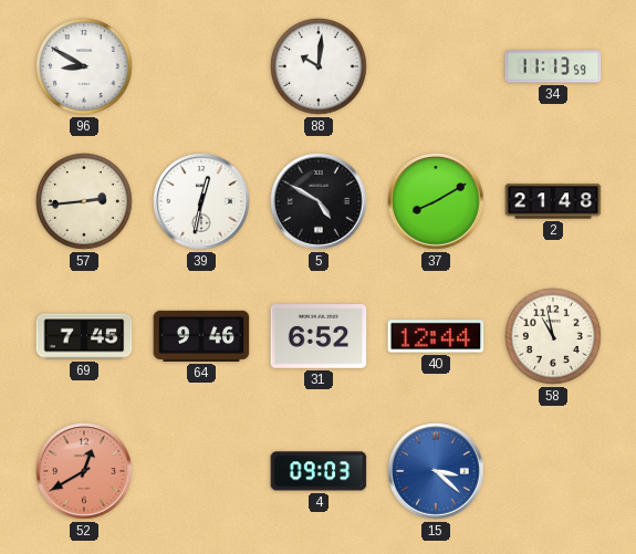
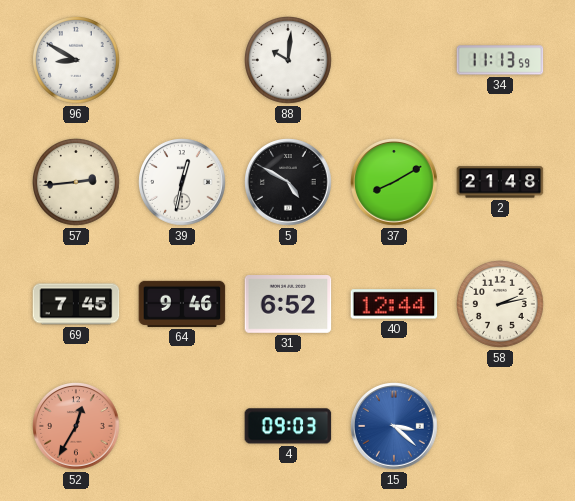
58: 10:58 -> 2:13
52: 12:40 -> 12:35
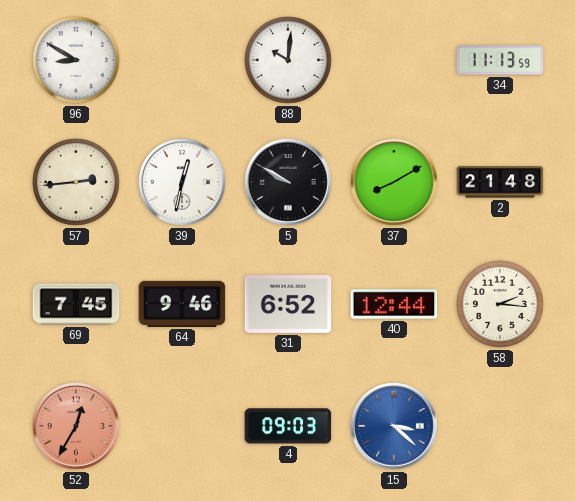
5: 4:50 -> 9:50
58: 2:13 -> 2:16
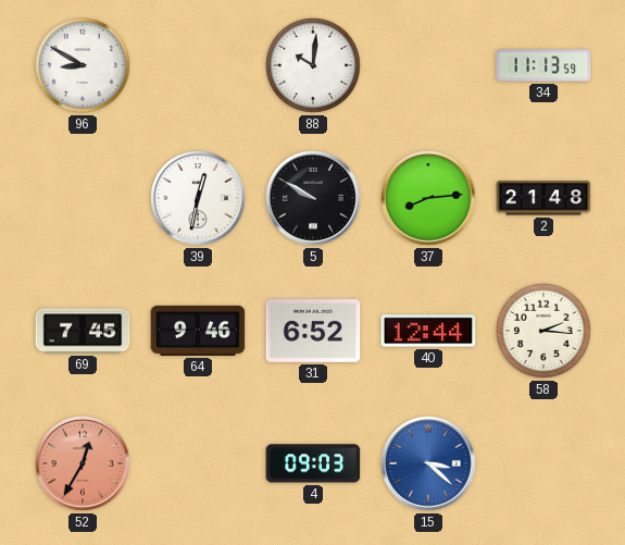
57: 2:44 -> none
37: 8:10 -> 8:14
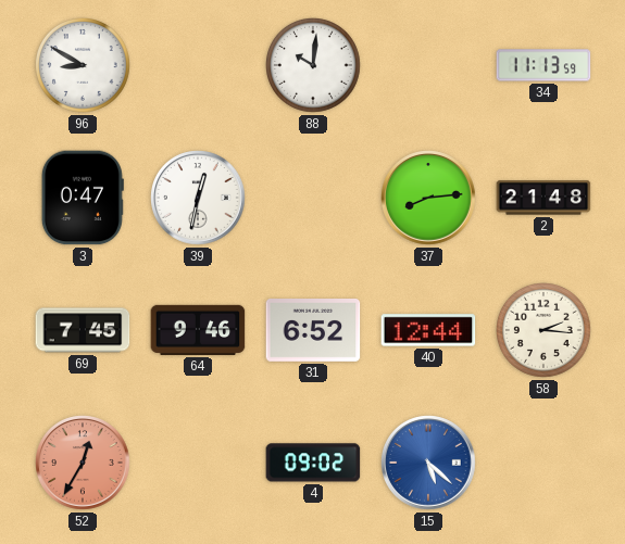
3: none -> 0:47
5: 9:50 -> none
4: 09:03 -> 09:02
15: 3:22 -> 5:22
